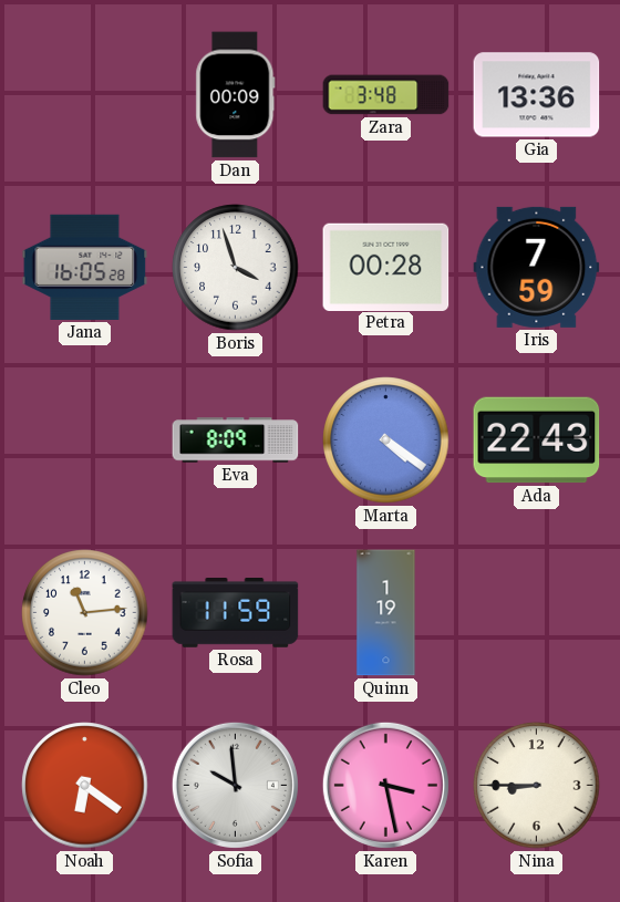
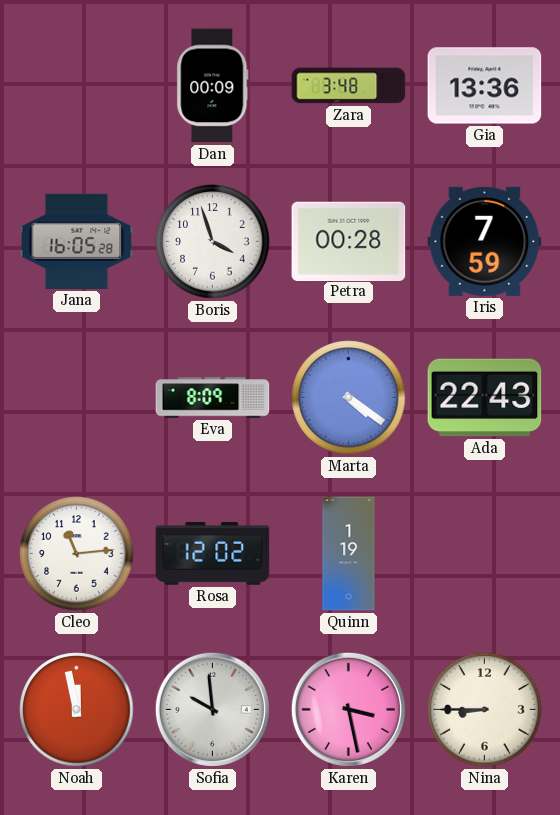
Rosa: 11:59 -> 12:02
Noah: 6:21 -> 11:58
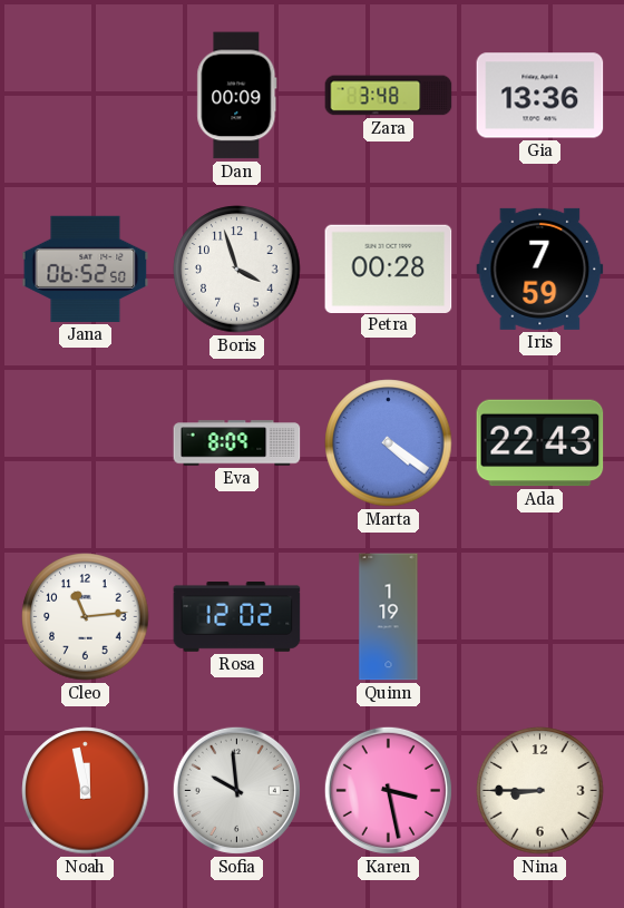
Jana: 16:05 -> 06:52
